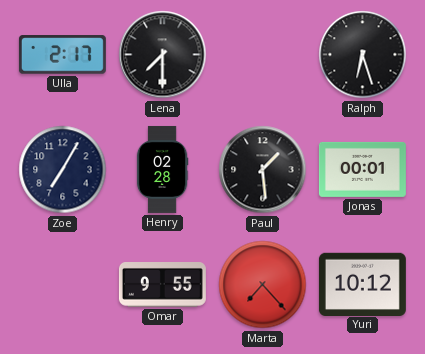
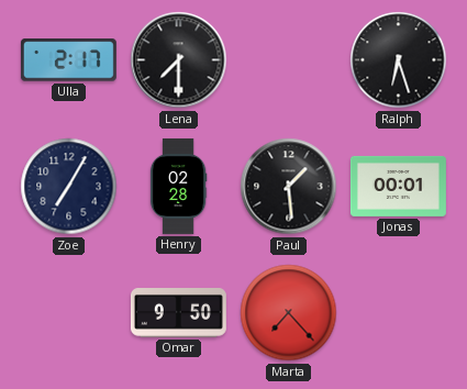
Omar: 9:55 -> 9:50
Yuri: 10:12 -> none
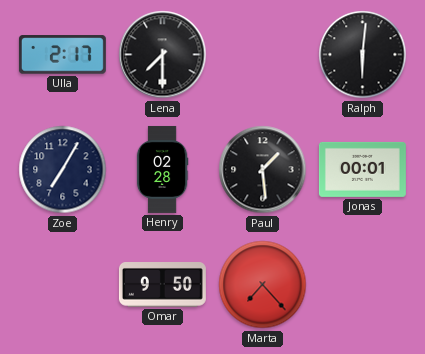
Ralph: 6:27 -> 6:01
